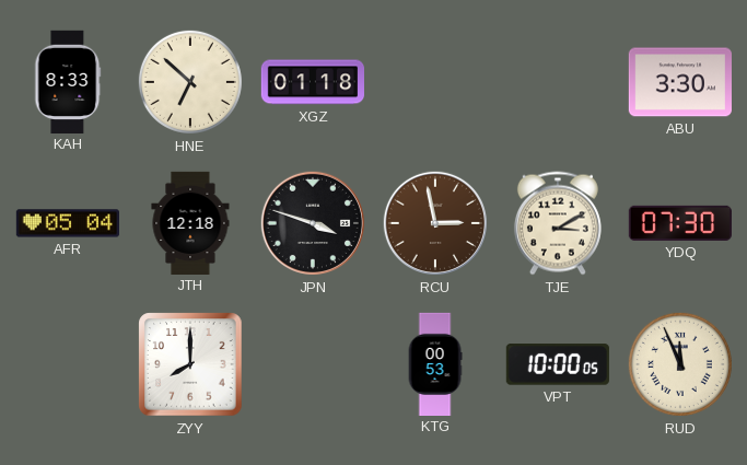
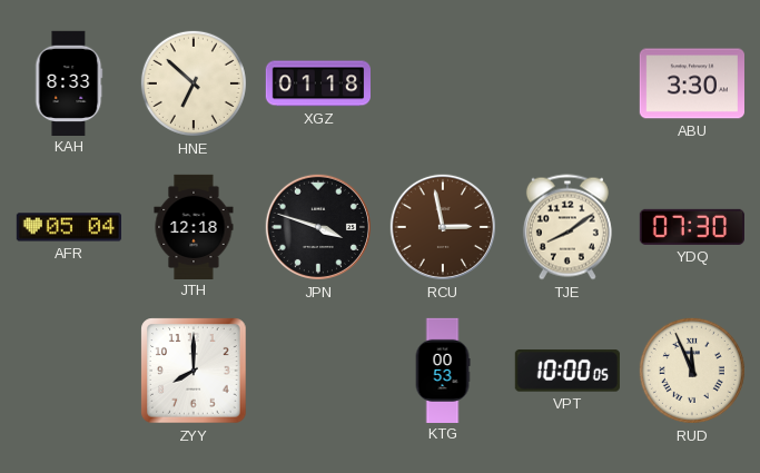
TJE: 3:10 -> 8:09
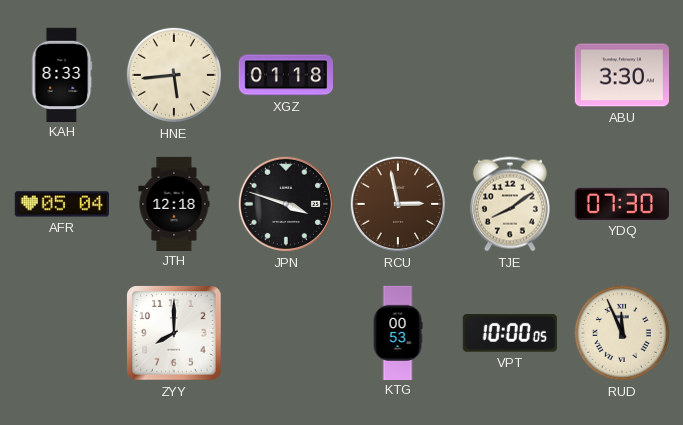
HNE: 6:52 -> 5:44
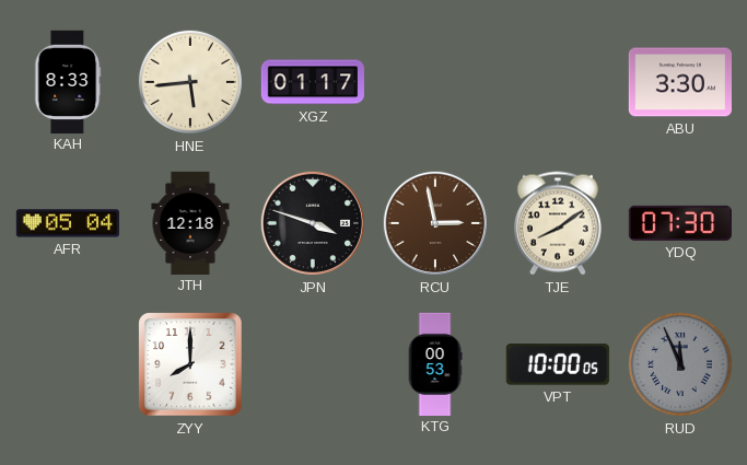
XGZ: 01:18 -> 01:17
RUD dial: cream -> grey
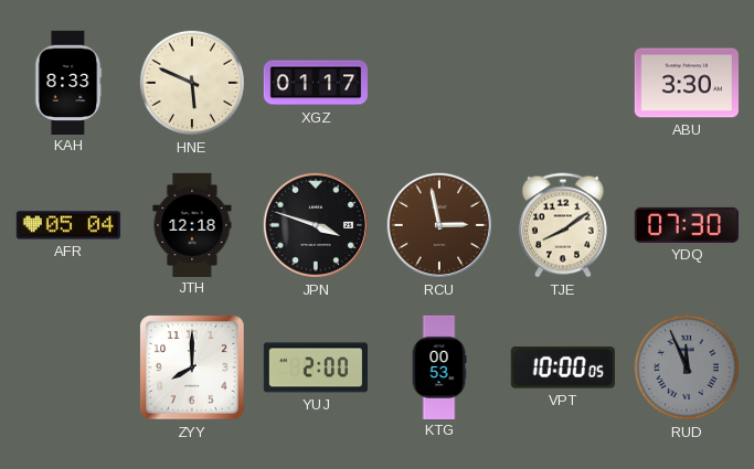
HNE: 5:44 -> 5:49
YUJ: none -> 2:00
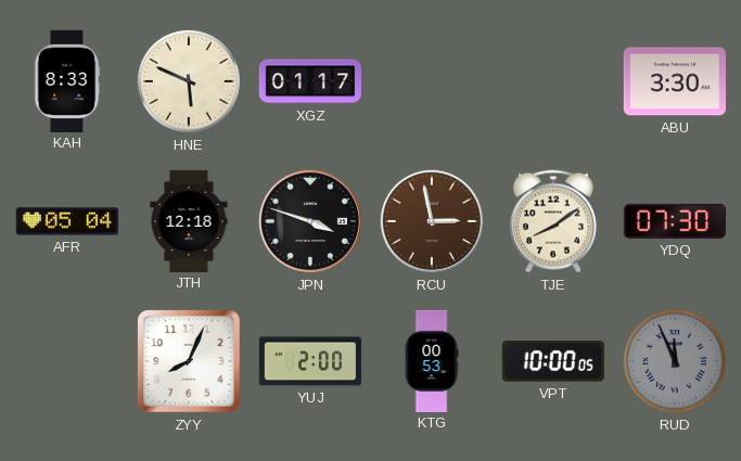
ZYY: 8:00 -> 8:04
